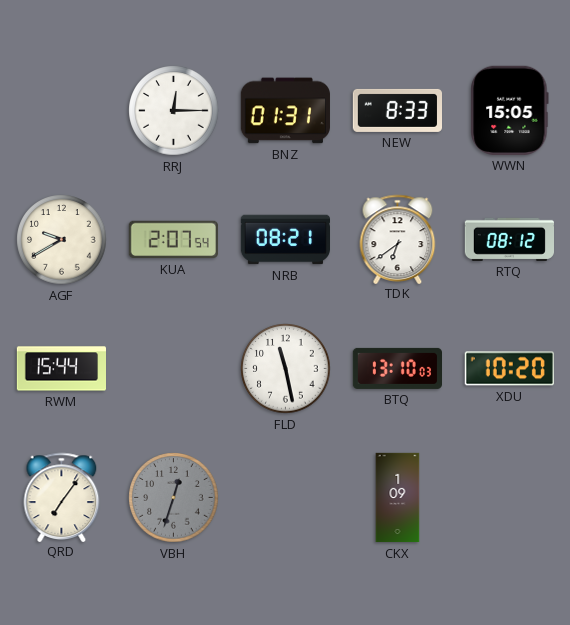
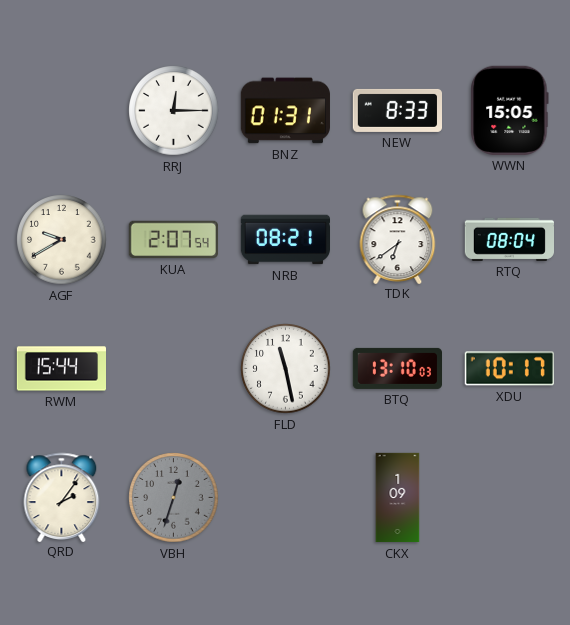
RTQ: 08:12 -> 08:04
XDU: 10:20 -> 10:17
QRD: 7:06 -> 2:06
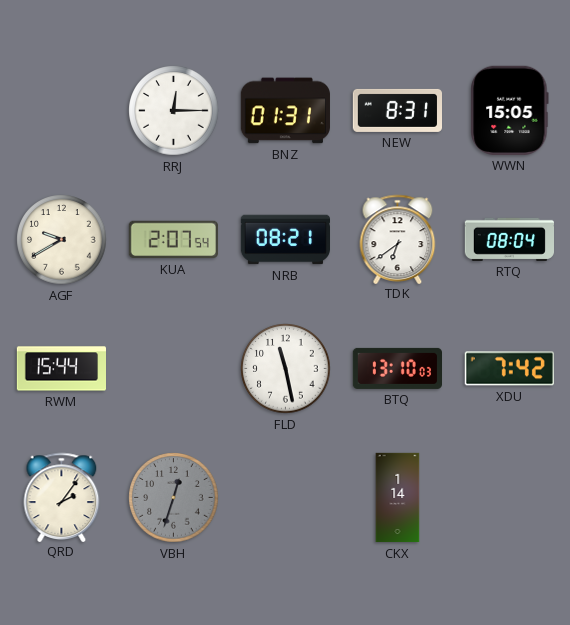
NEW: 8:33 -> 8:31
XDU: 10:17 -> 7:42
CKX: 1:09 -> 1:14
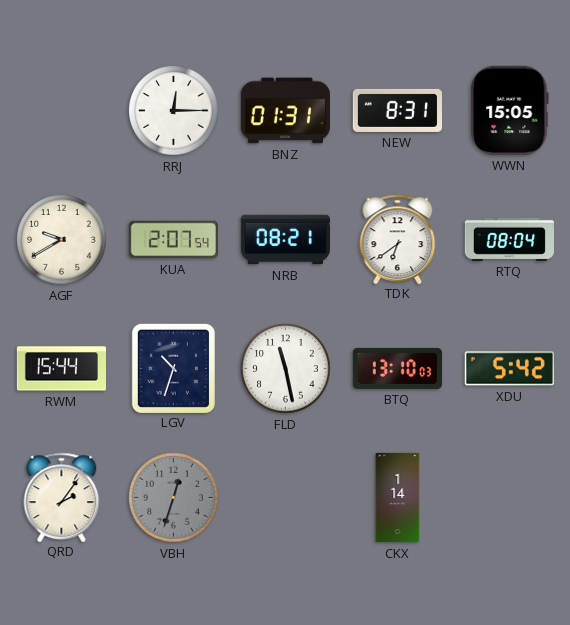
LGV: none -> 10:33
XDU: 7:42 -> 5:42
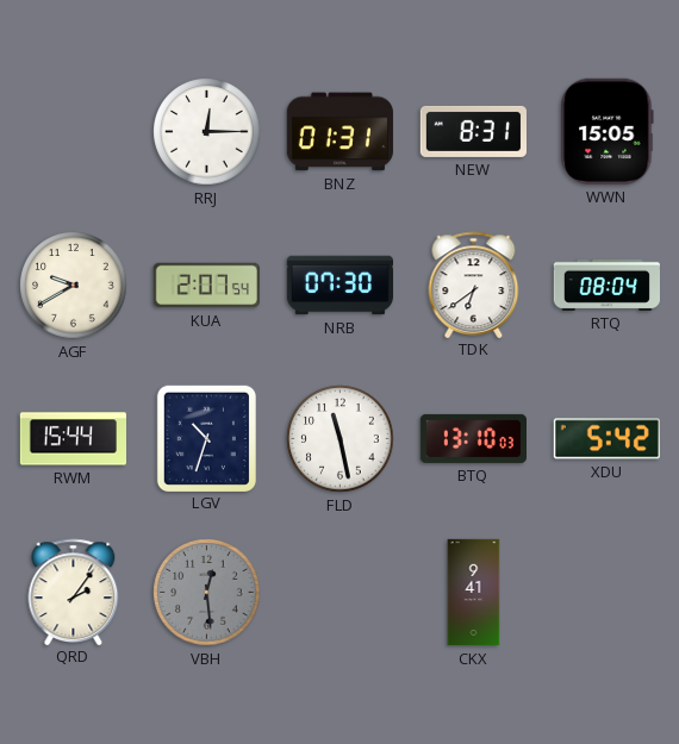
NRB: 08:21 -> 07:30
VBH: 12:33 -> 12:29
CKX: 1:14 -> 9:41
